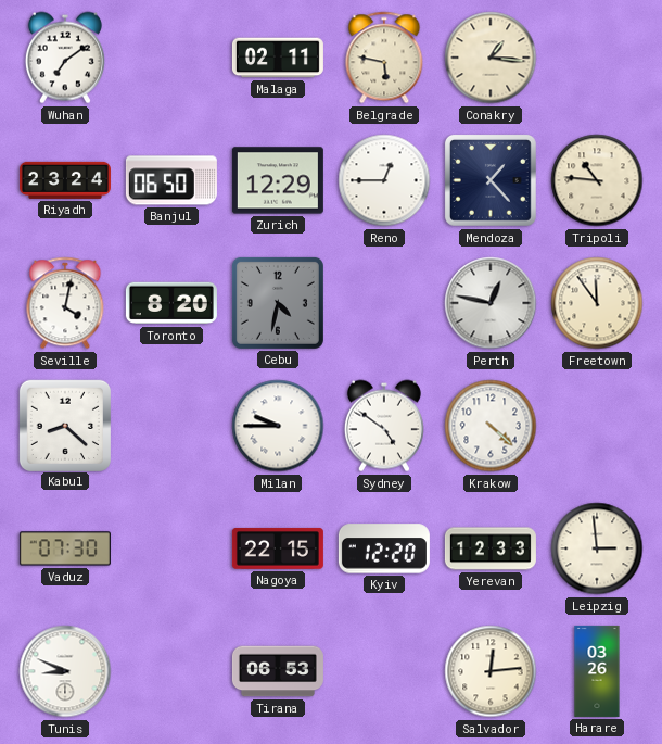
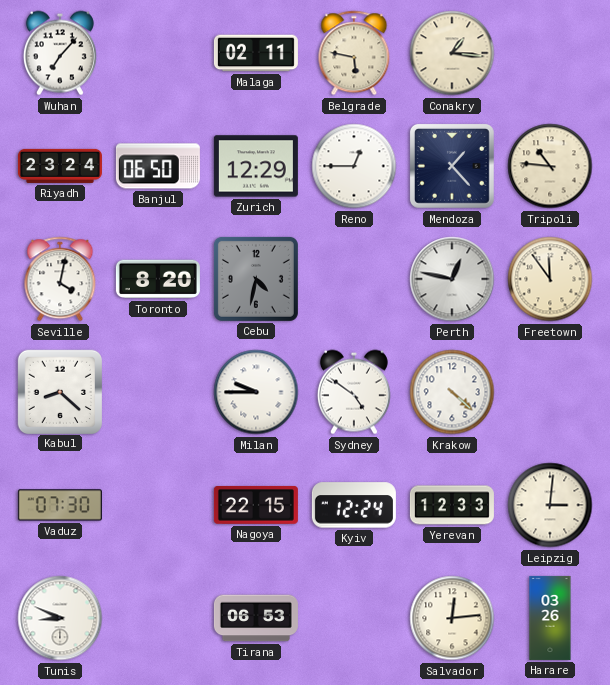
Wuhan: 7:09 -> 7:07
Kyiv: 12:20 -> 12:24
Leipzig: 2:59 -> 3:01
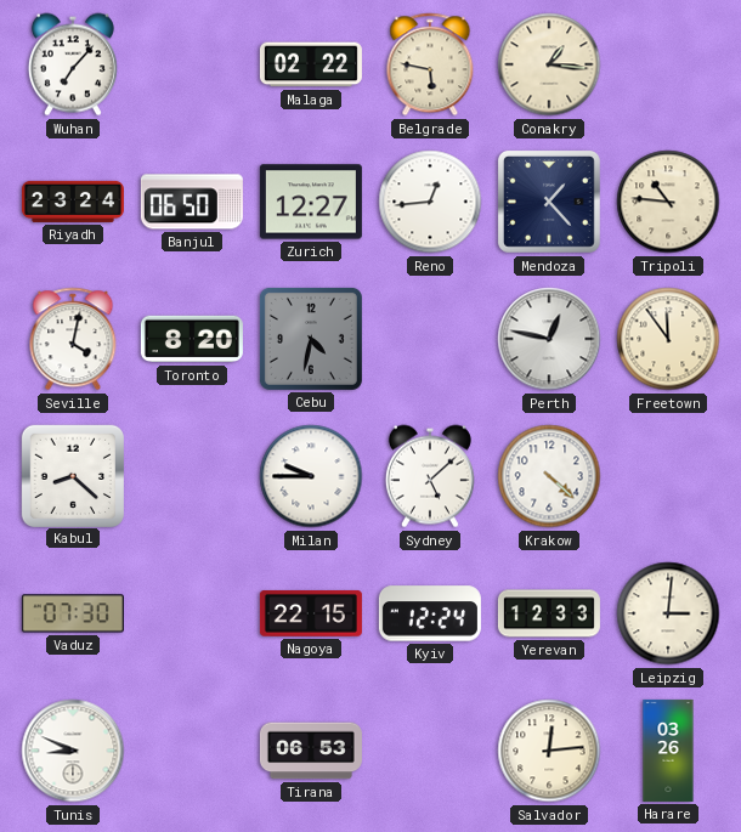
Malaga: 02:11 -> 02:22
Zurich: 12:29 -> 12:27
Reno: 12:45 -> 12:44
Sydney: 4:51 -> 5:08
